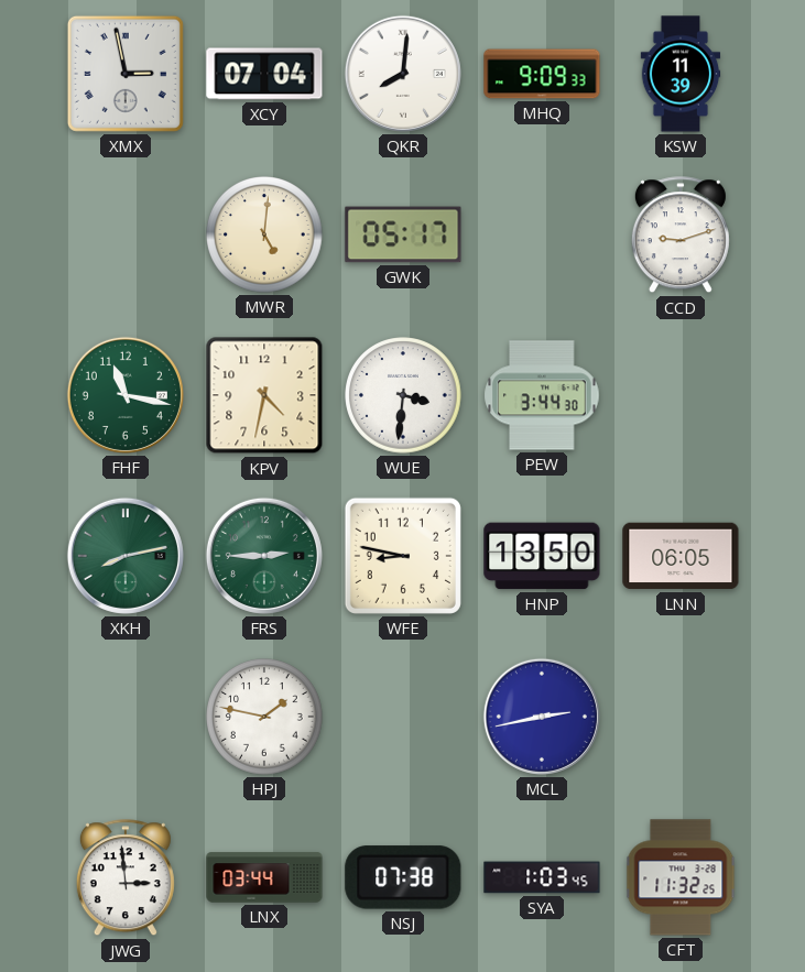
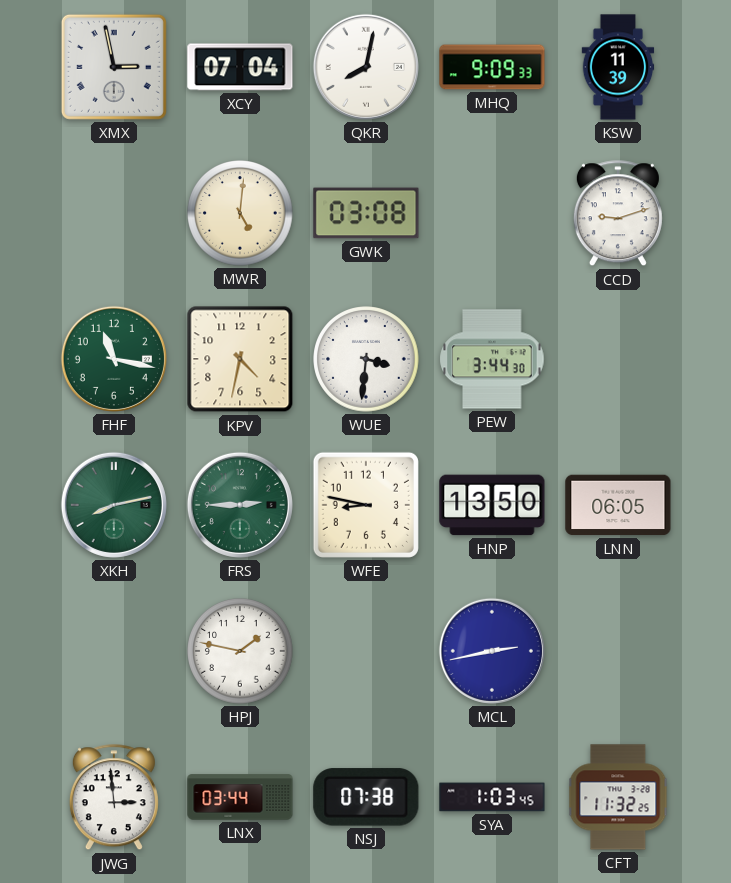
QKR: 8:01 -> 8:02
GWK: 05:17 -> 03:08
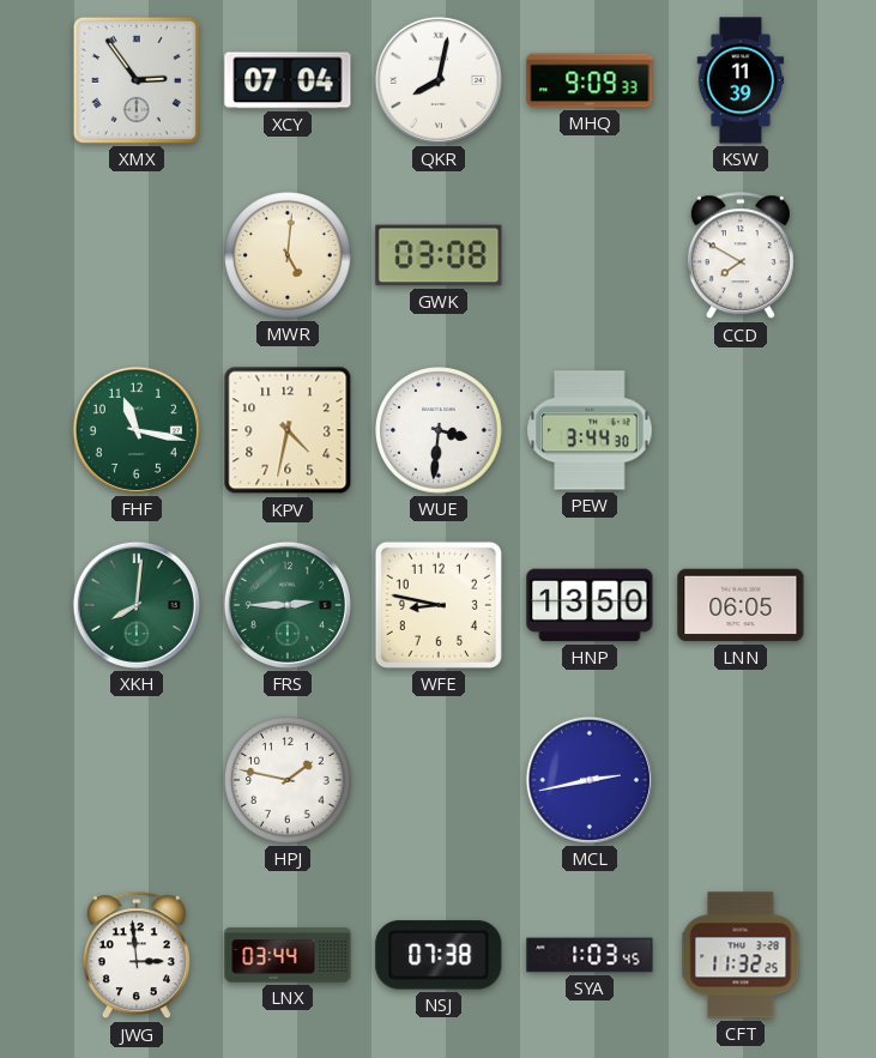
XMX: 2:58 -> 2:54
CCD: 9:12 -> 7:50
XKH: 8:13 -> 8:01
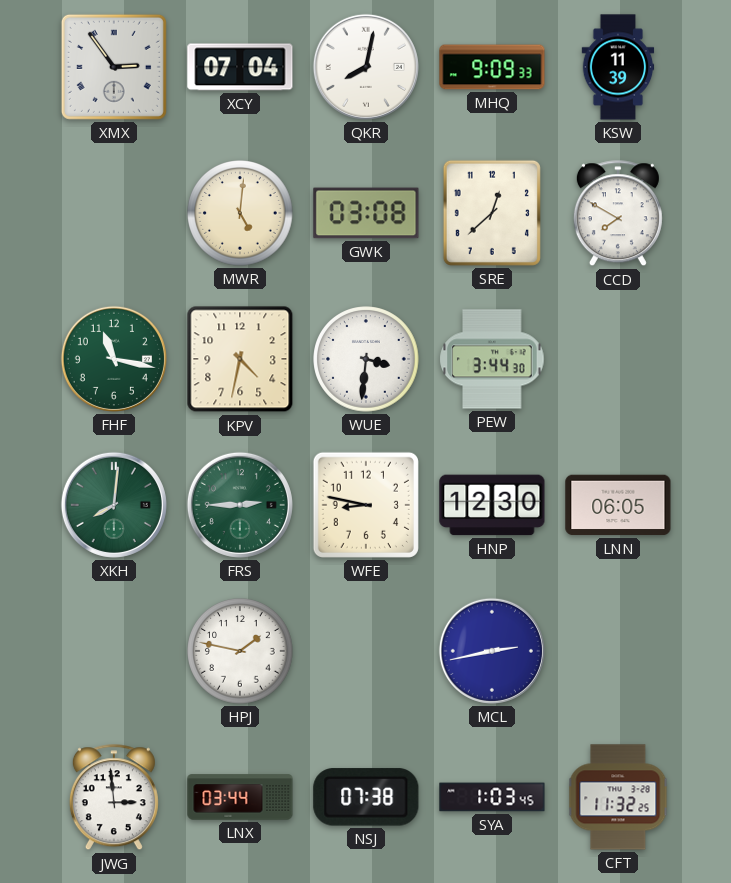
SRE: none -> 12:38
HNP: 13:50 -> 12:30
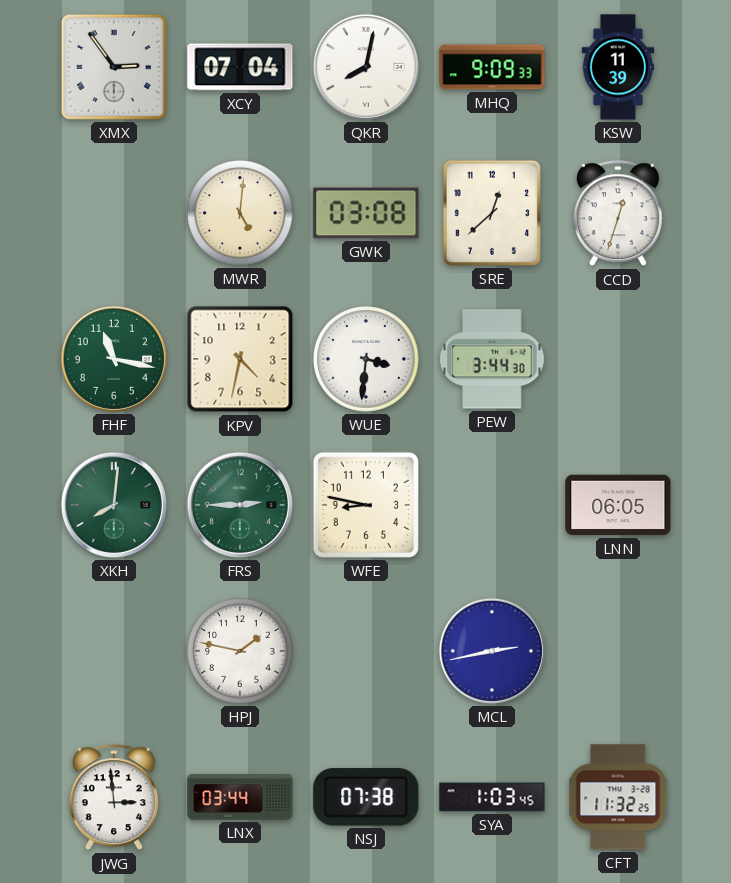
CCD: 7:50 -> 12:33
HNP: 12:30 -> none
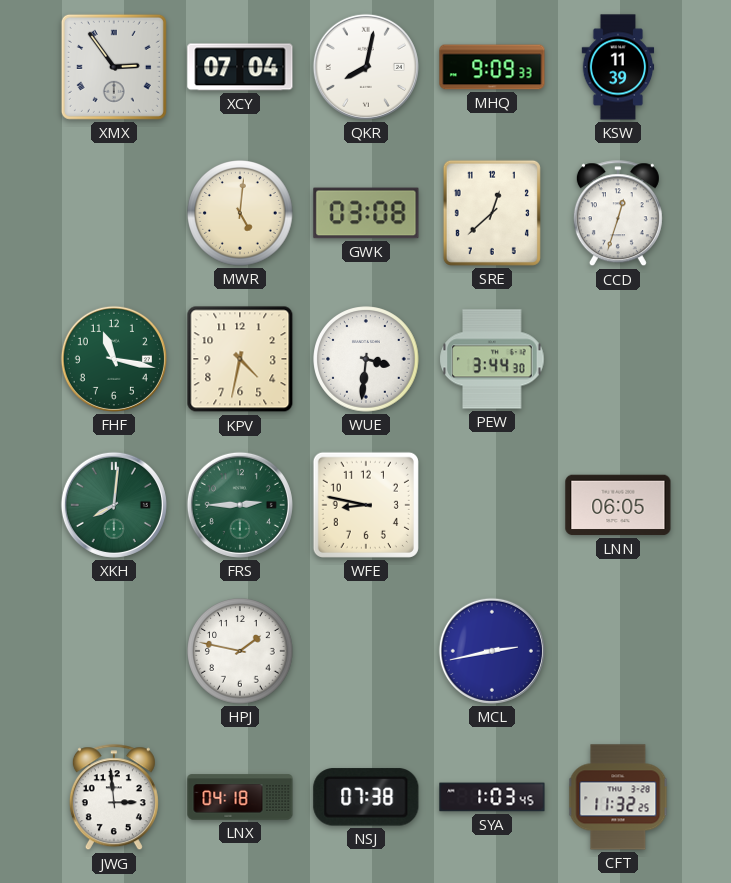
LNX: 03:44 -> 04:18
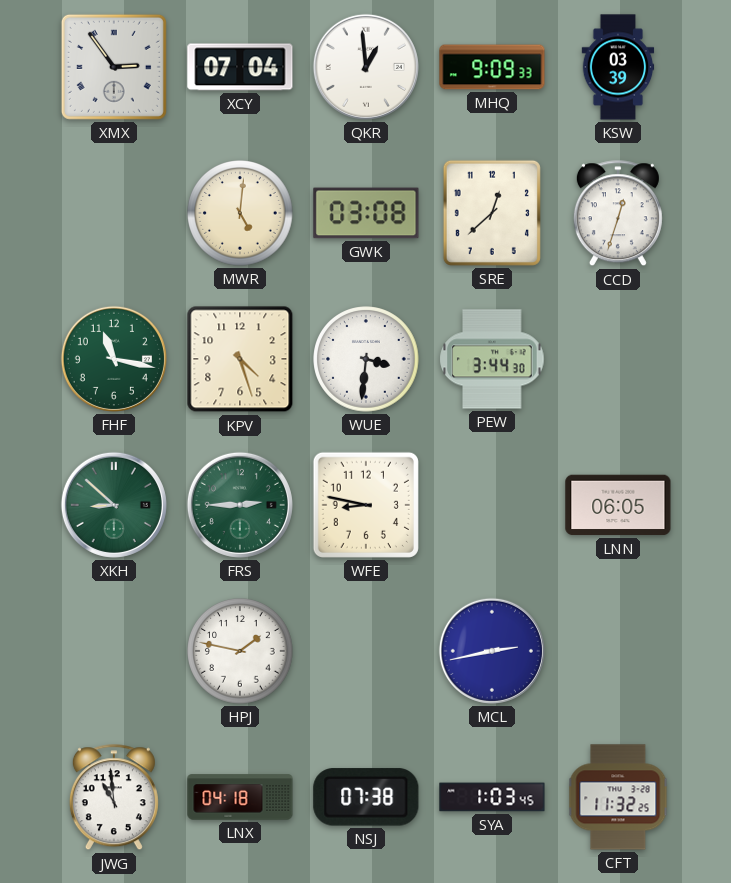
QKR: 8:02 -> 12:59
KSW: 11:39 -> 03:39
KPV: 4:32 -> 4:27
XKH: 8:01 -> 8:52
JWG: 2:59 -> 10:59
